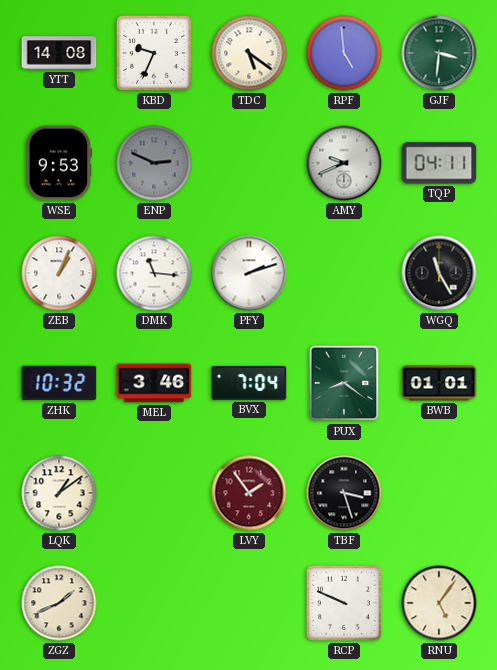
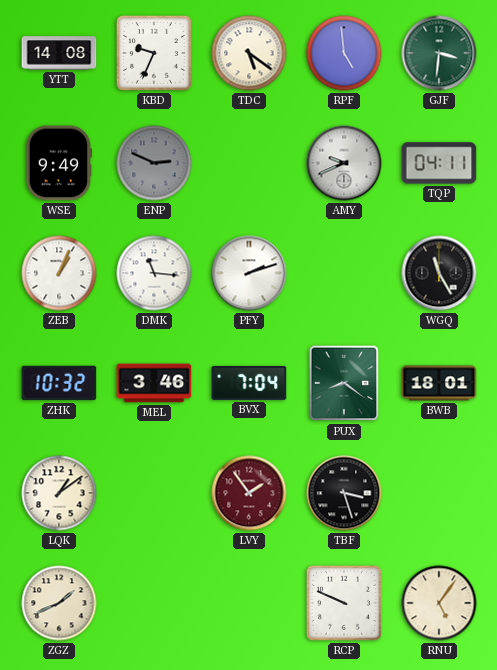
WSE: 9:53 -> 9:49
BWB: 01:01 -> 18:01
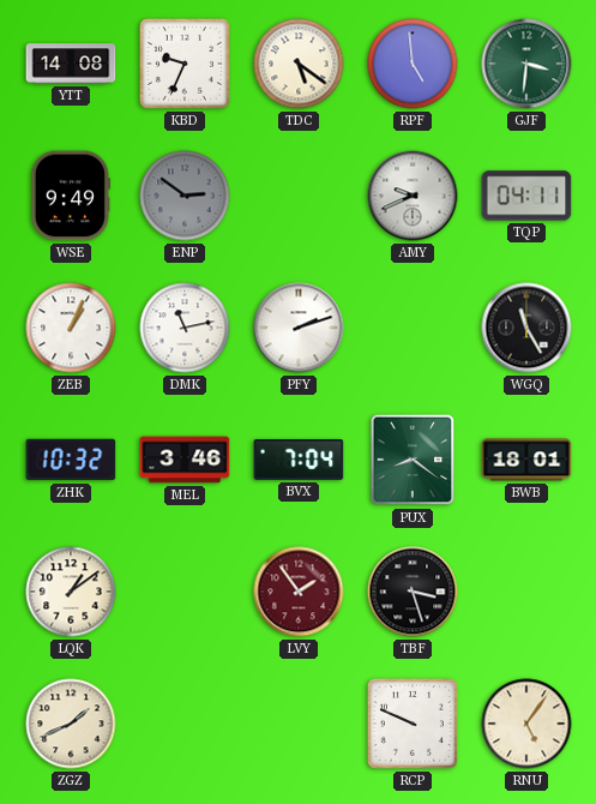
ENP: 2:49 -> 2:51
DMK: 11:16 -> 11:13
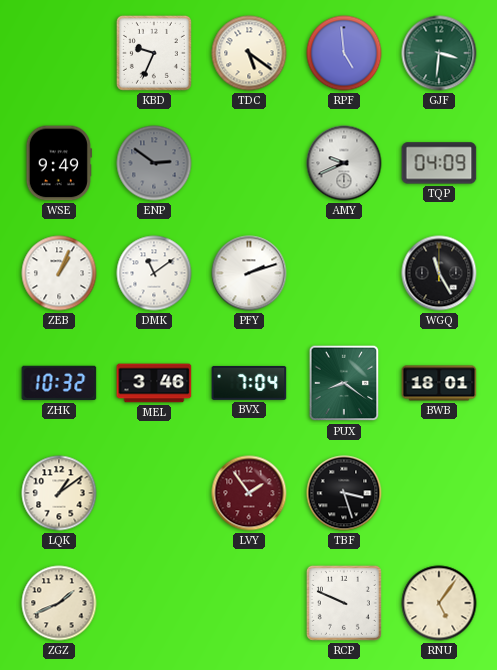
YTT: 14:08 -> none
TQP: 04:11 -> 04:09
DMK: 11:13 -> 11:09
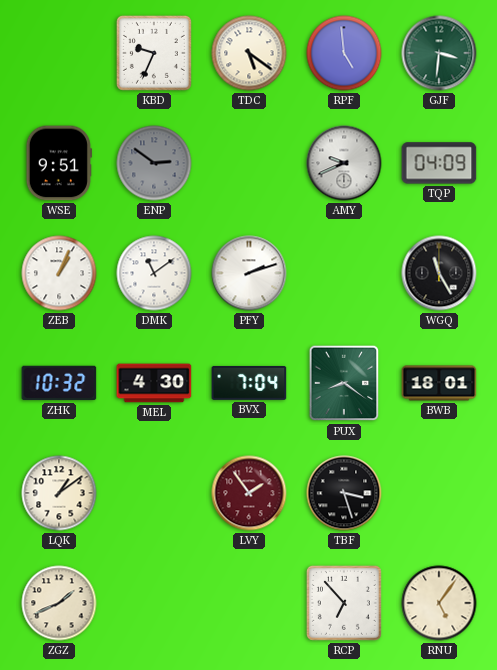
WSE: 9:49 -> 9:51
MEL: 3:46 -> 4:30
RCP: 9:49 -> 6:53
